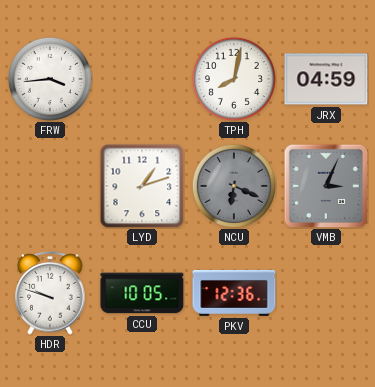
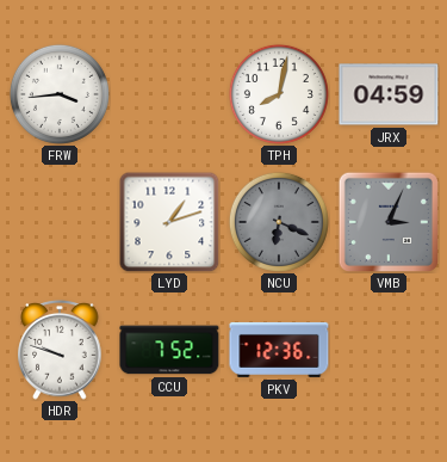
CCU: 10:05 -> 7:52
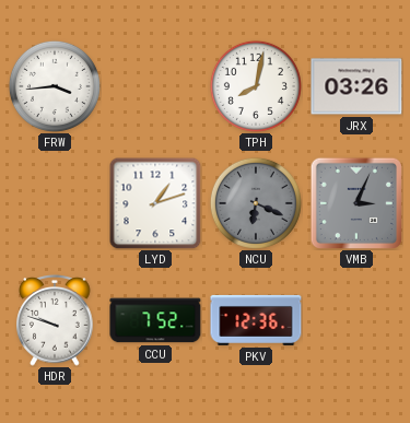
JRX: 04:59 -> 03:26
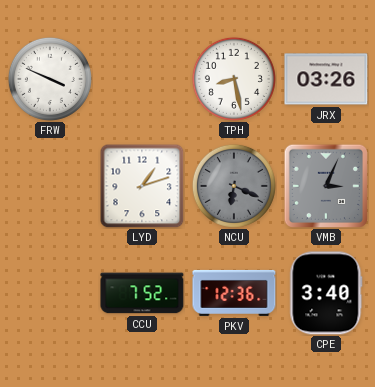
FRW: 3:44 -> 3:49
TPH: 8:02 -> 8:28
HDR: 9:48 -> none
CPE: none -> 3:40
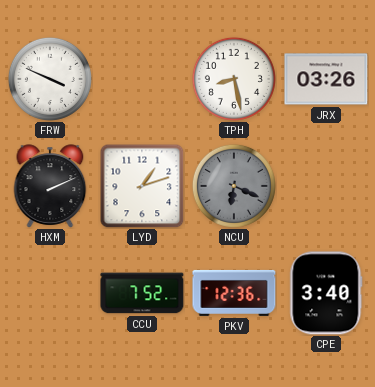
HXM: none -> 2:11
VMB: 3:04 -> none
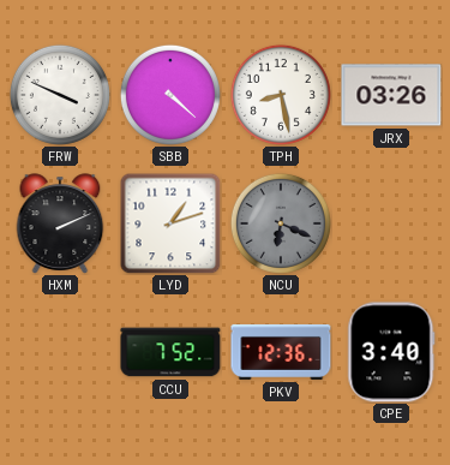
SBB: none -> 4:22
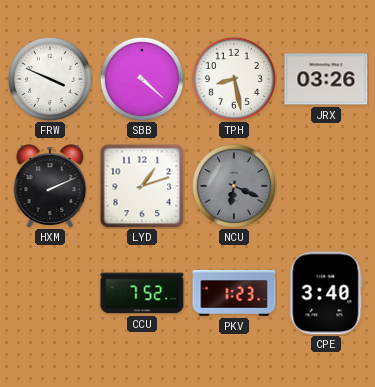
PKV: 12:36 -> 1:23
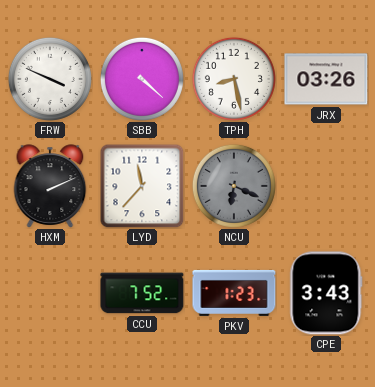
LYD: 1:12 -> 11:37
CPE: 3:40 -> 3:43
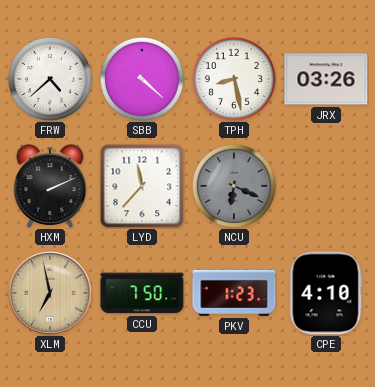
FRW: 3:49 -> 4:38
XLM: none -> 6:58
CCU: 7:52 -> 7:50
CPE: 3:43 -> 4:10
